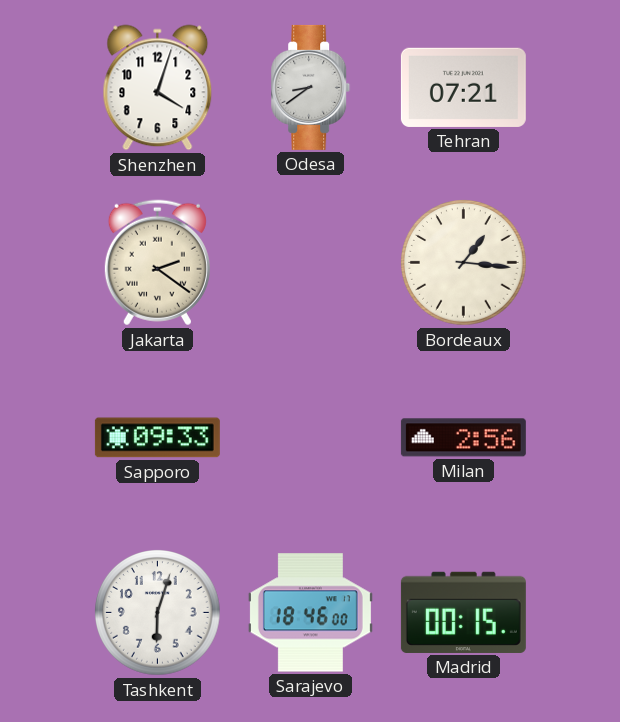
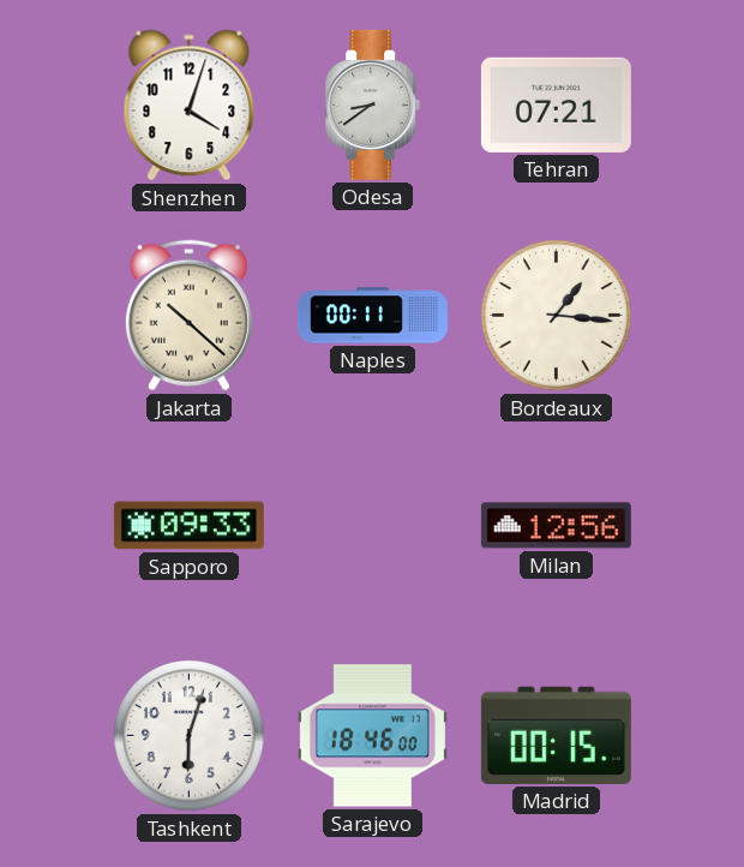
Jakarta: 2:21 -> 10:22
Naples: none -> 00:11
Milan: 2:56 -> 12:56
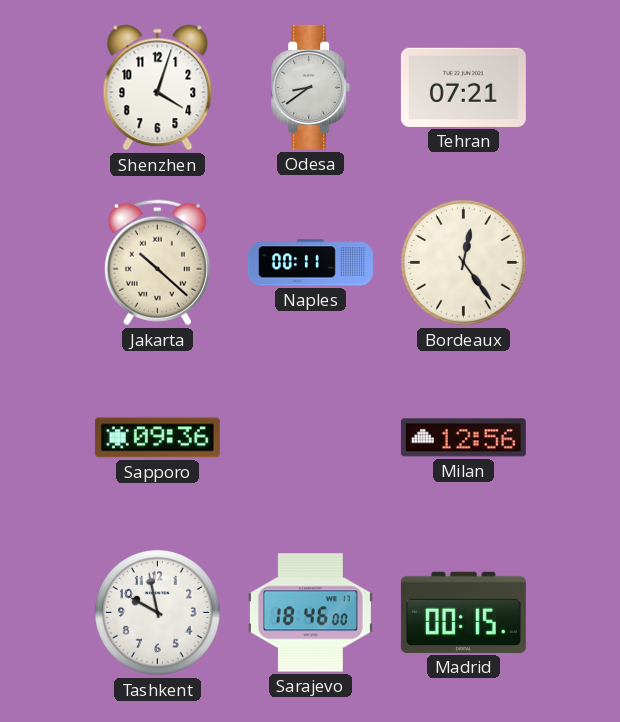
Bordeaux: 1:16 -> 12:24
Sapporo: 09:33 -> 09:36
Tashkent: 6:03 -> 9:58
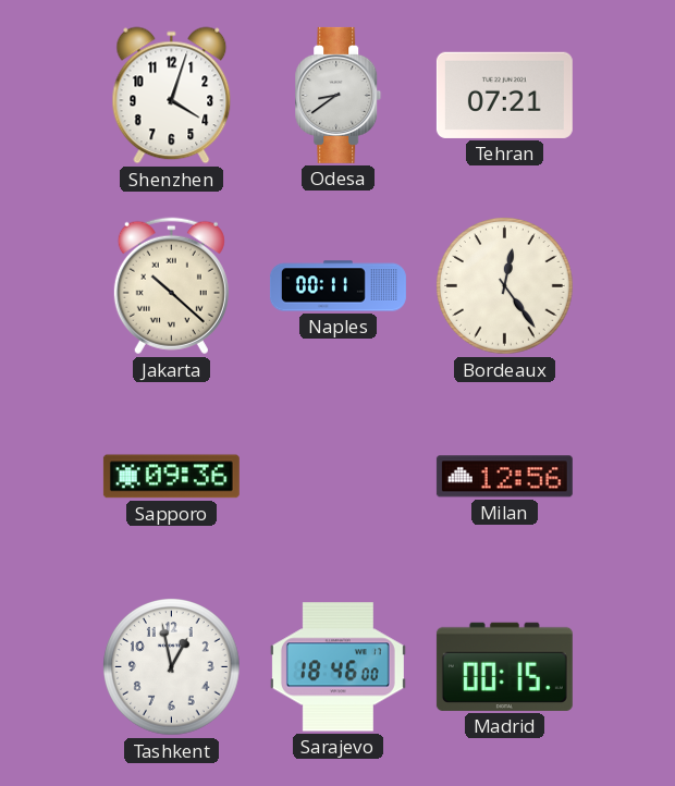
Tashkent: 9:58 -> 12:58
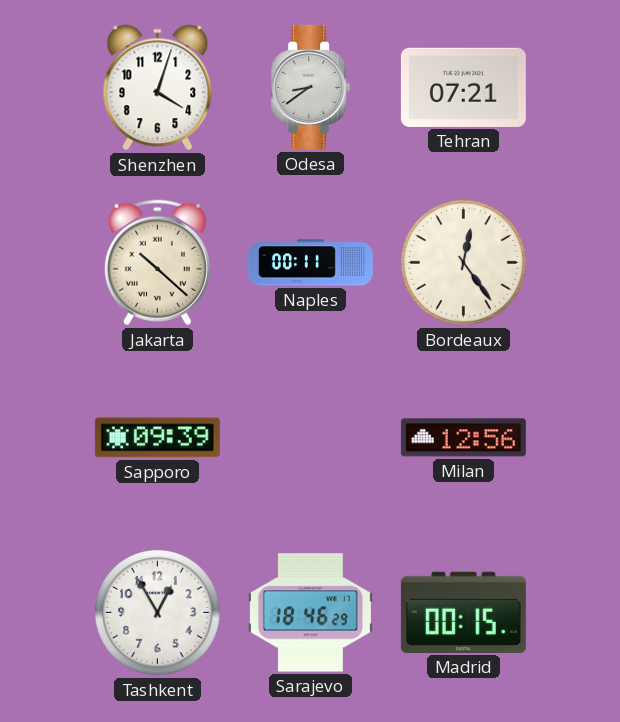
Sapporo: 09:36 -> 09:39
Tashkent: 12:58 -> 12:55
Sarajevo: 18:46:00 -> 18:46:29
